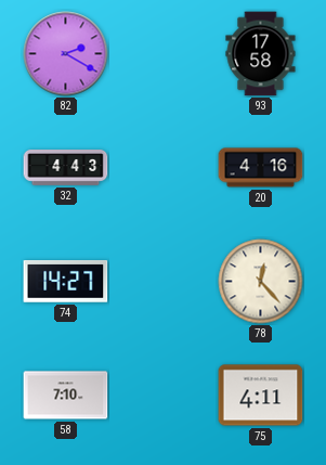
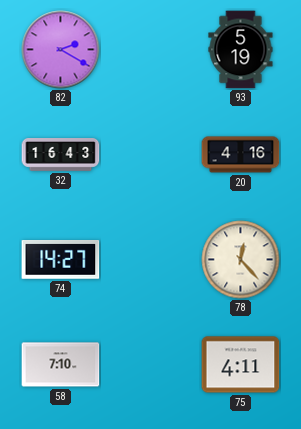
93: 17:58 -> 5:19
32: 4:43 -> 16:43
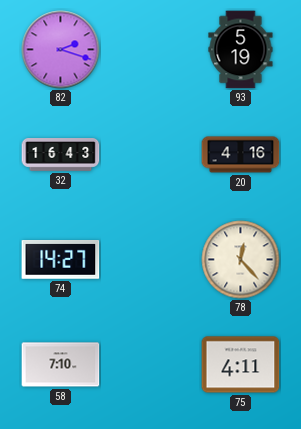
82: 2:20 -> 2:18
